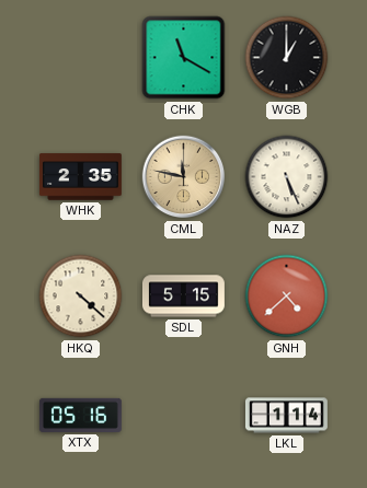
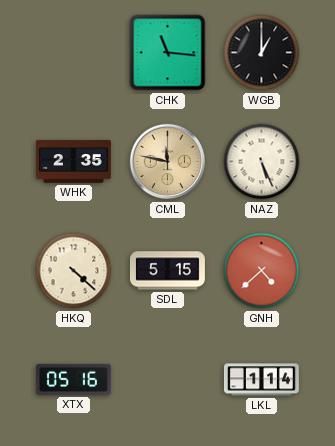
CHK: 11:20 -> 11:16
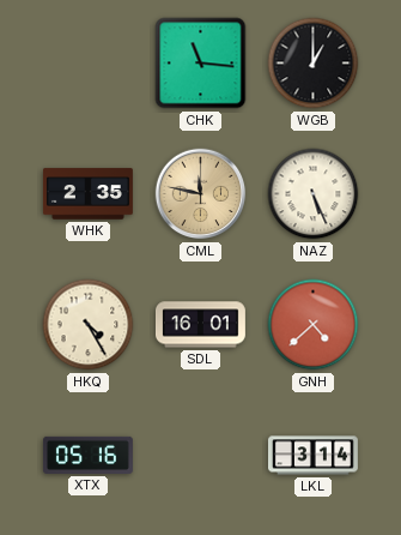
HKQ: 4:22 -> 4:25
SDL: 5:15 -> 16:01
LKL: 1:14 -> 3:14
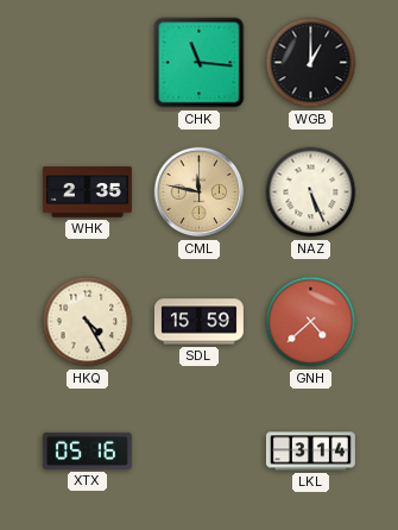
SDL: 16:01 -> 15:59
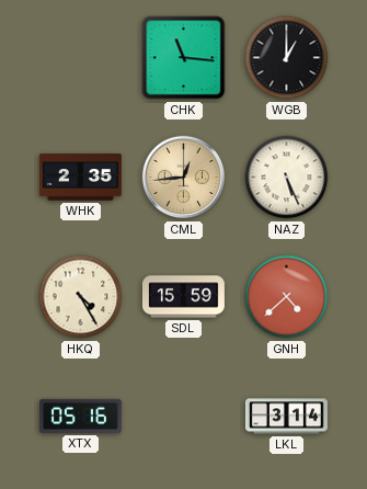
CML: 11:47 -> 12:44
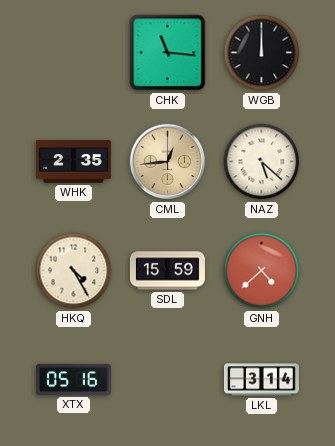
WGB: 1:00 -> 12:00
NAZ: 5:26 -> 5:22
